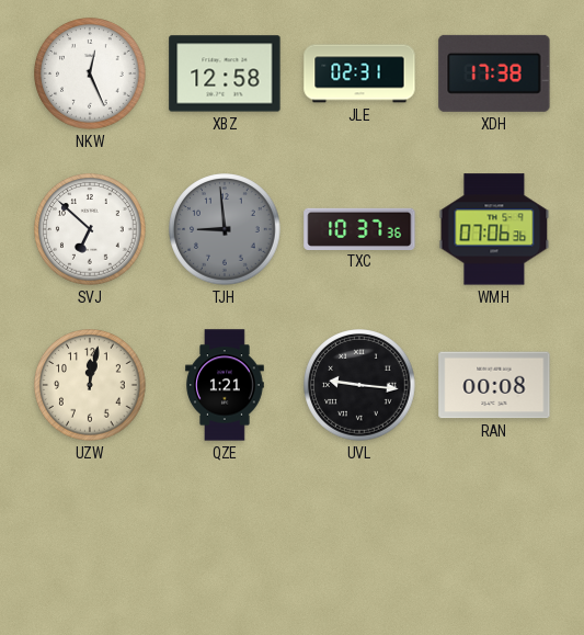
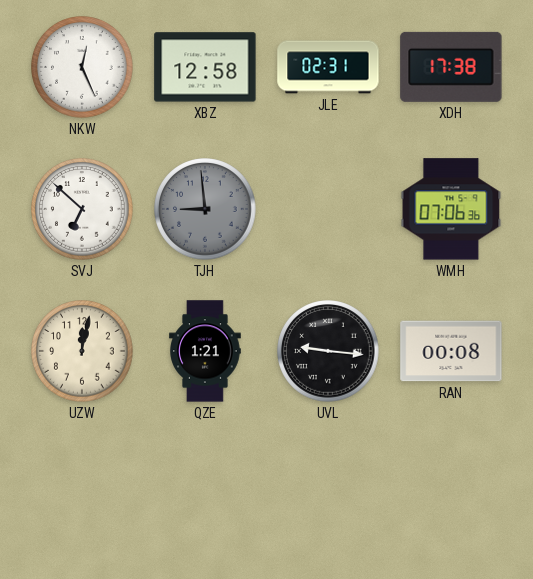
TXC: 10:37 -> none
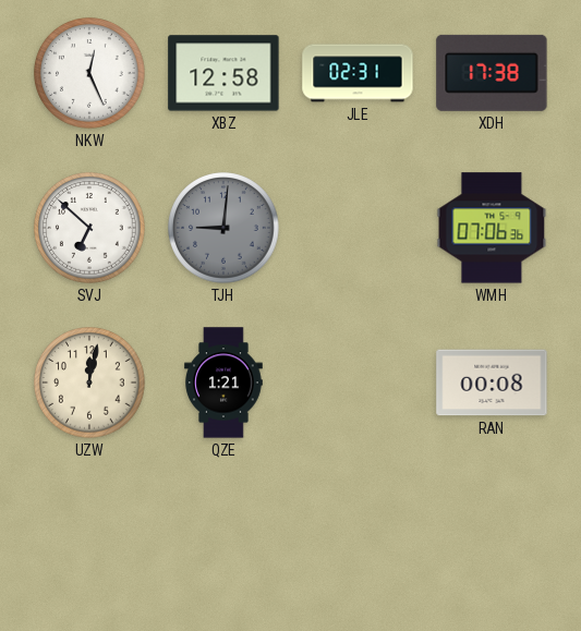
TJH: 8:59 -> 9:01
UVL: 9:16 -> none
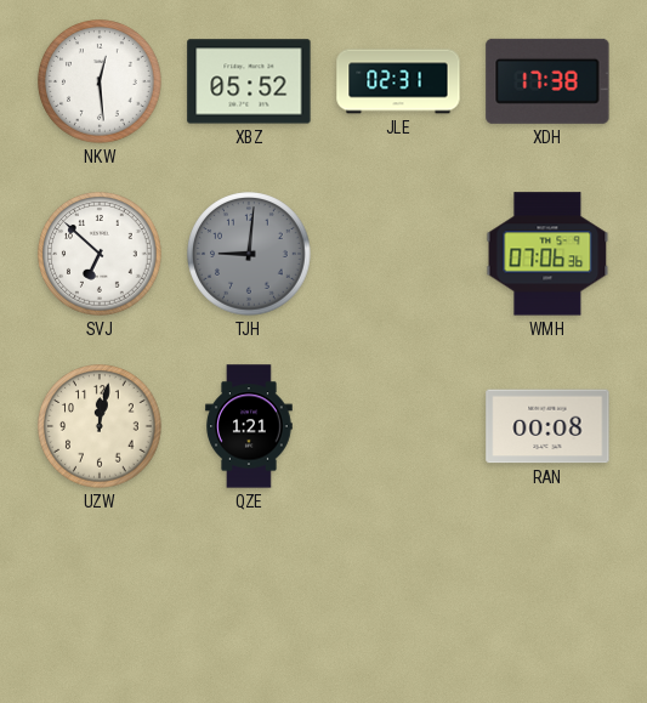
NKW: 12:26 -> 12:29
XBZ: 12:58 -> 05:52
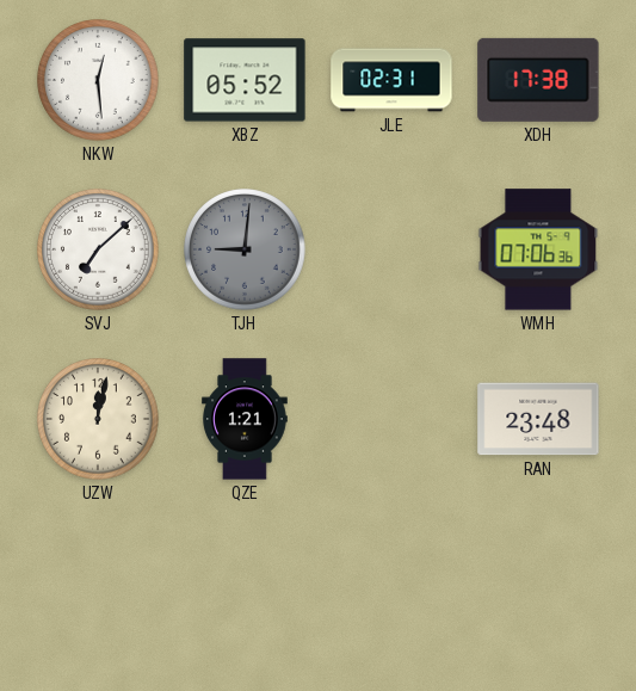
SVJ: 6:52 -> 7:08
RAN: 00:08 -> 23:48
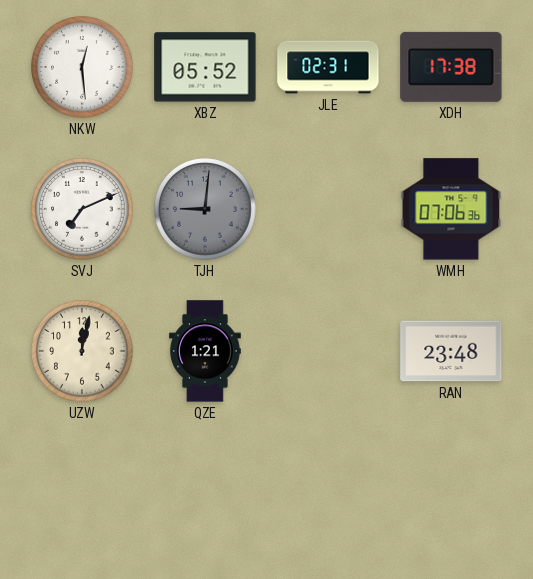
SVJ: 7:08 -> 7:11
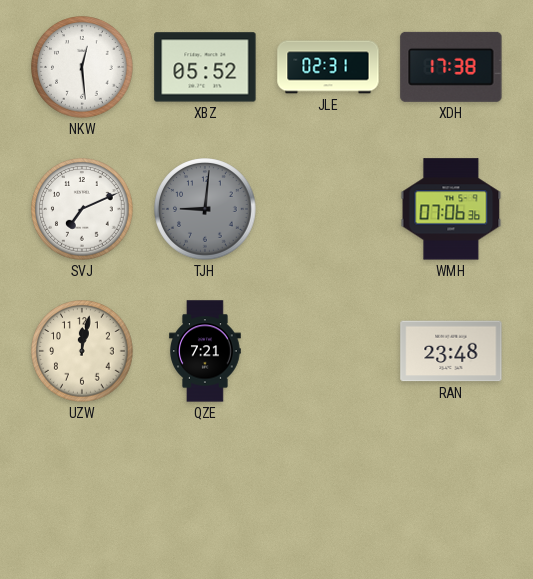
QZE: 1:21 -> 7:21
